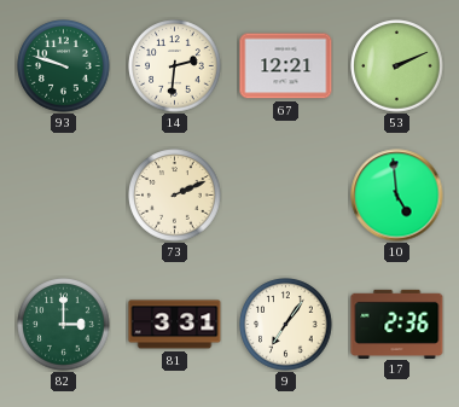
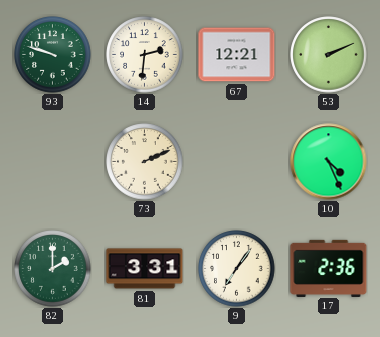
10: 4:59 -> 4:26
82: 3:00 -> 2:00
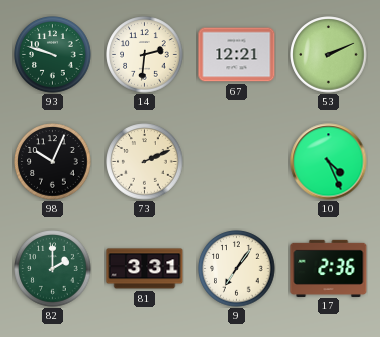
98: none -> 10:04
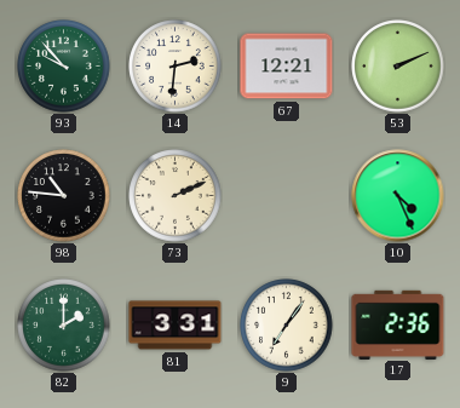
93: 9:48 -> 9:53
98: 10:04 -> 10:46
